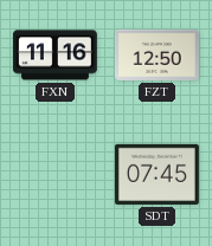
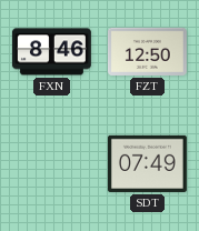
FXN: 11:16 -> 8:46
SDT: 07:45 -> 07:49
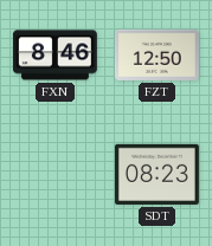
SDT: 07:49 -> 08:23
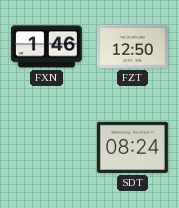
FXN: 8:46 -> 1:46
SDT: 08:23 -> 08:24
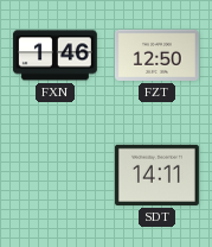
SDT: 08:24 -> 14:11
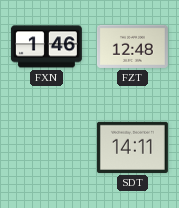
FZT: 12:50 -> 12:48
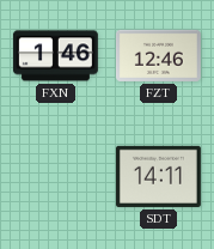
FZT: 12:48 -> 12:46
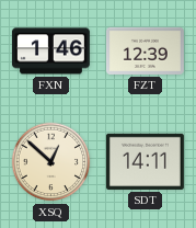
FZT: 12:46 -> 12:39
XSQ: none -> 12:52
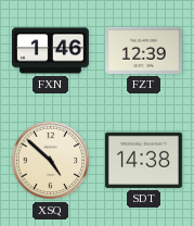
XSQ: 12:52 -> 4:52
SDT: 14:11 -> 14:38
